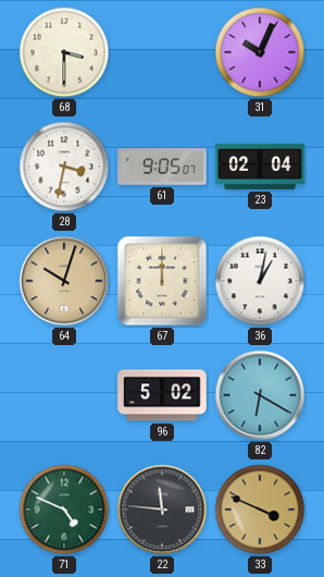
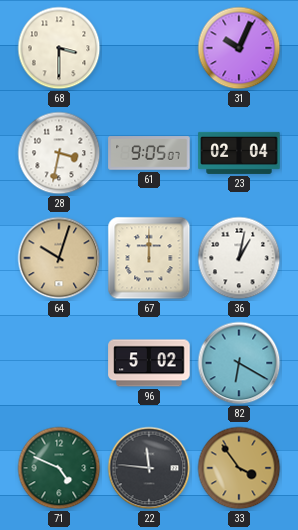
33: 3:49 -> 3:54
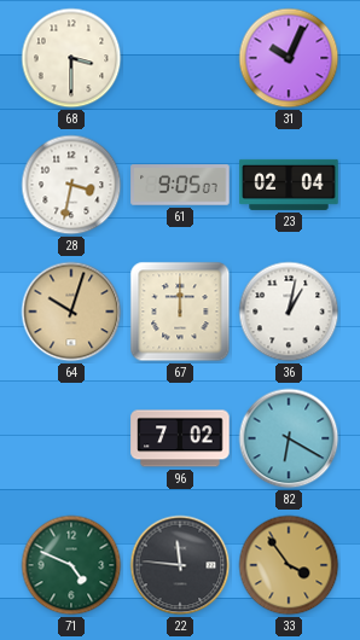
96: 5:02 -> 7:02
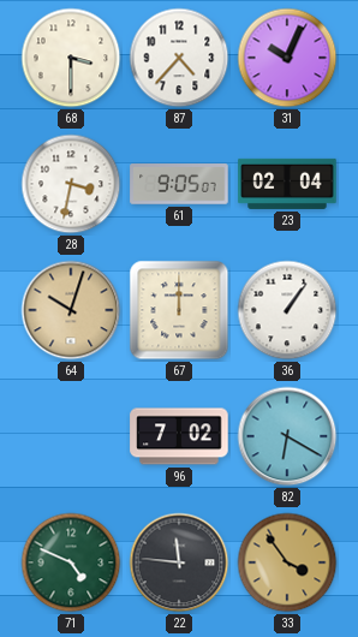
87: none -> 4:37
36: 1:02 -> 1:06
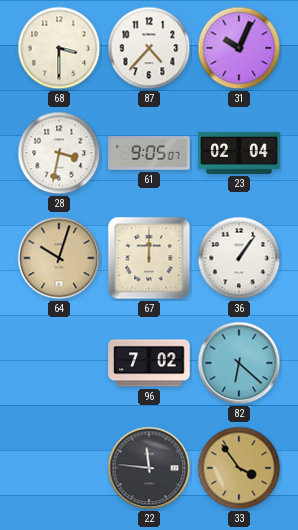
82: 6:20 -> 6:22
71: 4:49 -> none
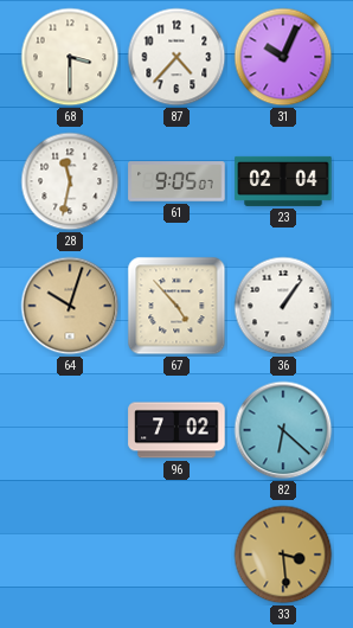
28: 3:32 -> 11:32
67: 12:00 -> 4:53
22: 11:46 -> none
33: 3:54 -> 3:29
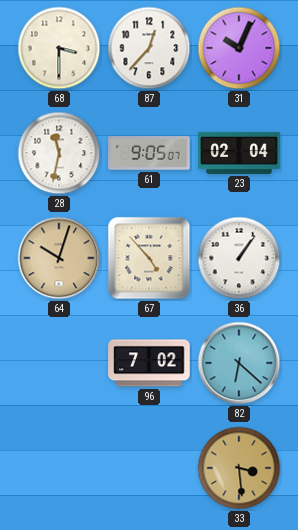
87: 4:37 -> 12:37
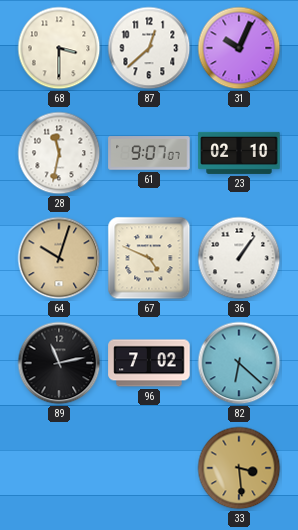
87: 12:37 -> 12:38
61: 9:05 -> 9:07
23: 02:04 -> 02:10
67: 4:53 -> 4:49
89: none -> 11:13
